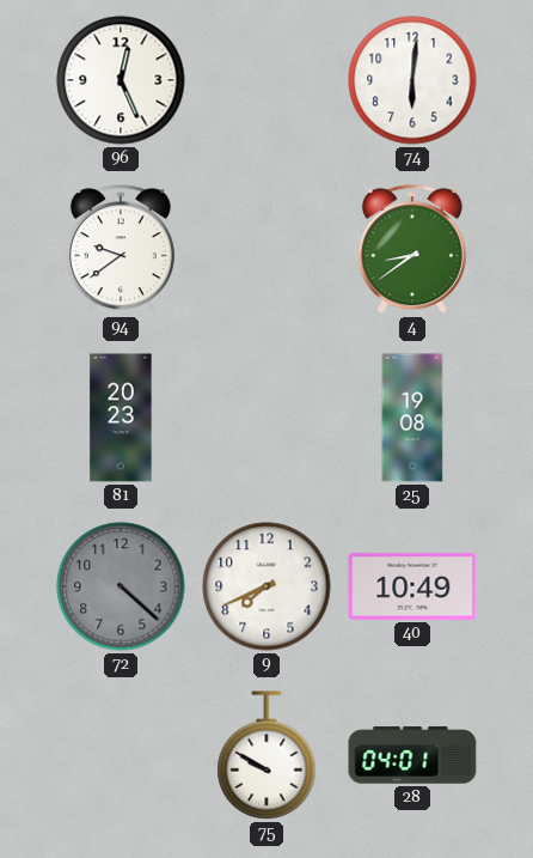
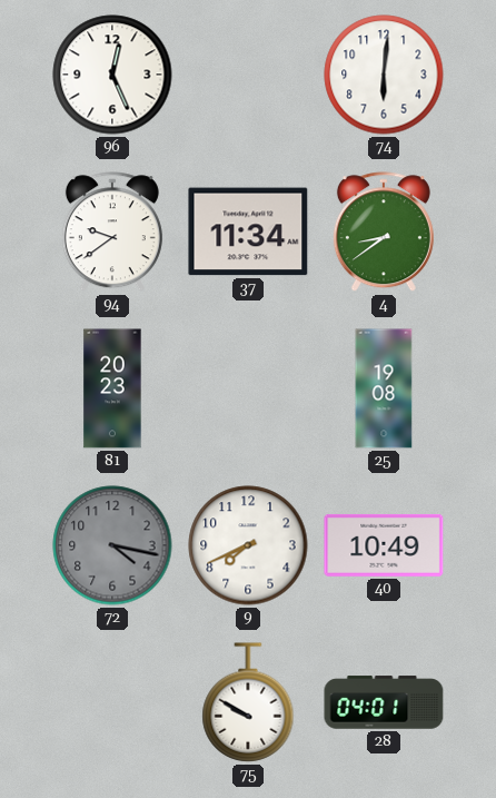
37: none -> 11:34
72: 4:22 -> 4:17
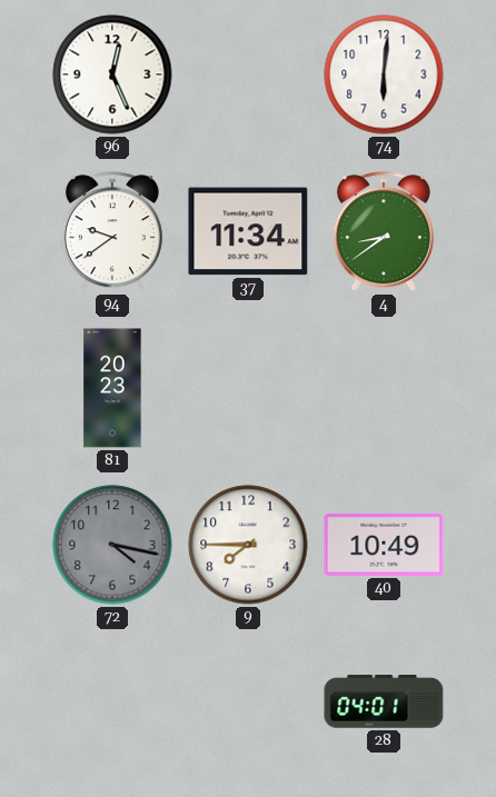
25: 19:08 -> none
9: 7:41 -> 7:45
75: 9:50 -> none
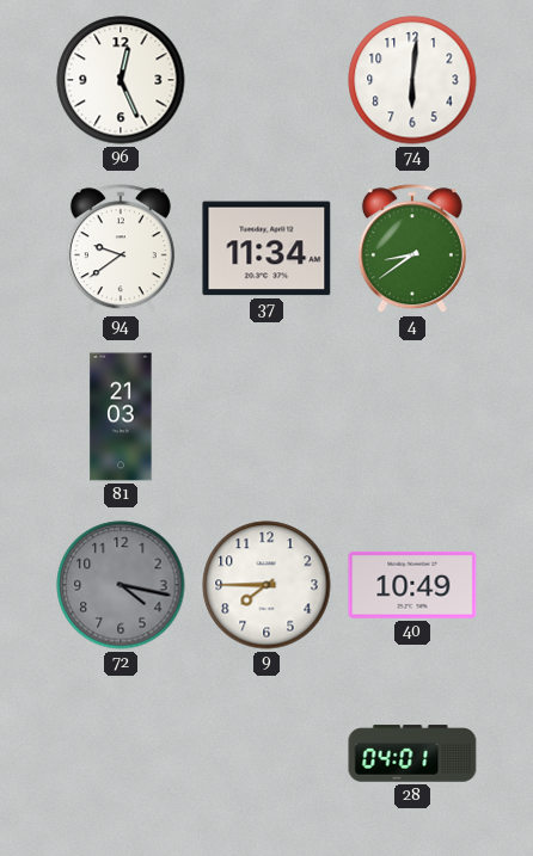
81: 20:23 -> 21:03
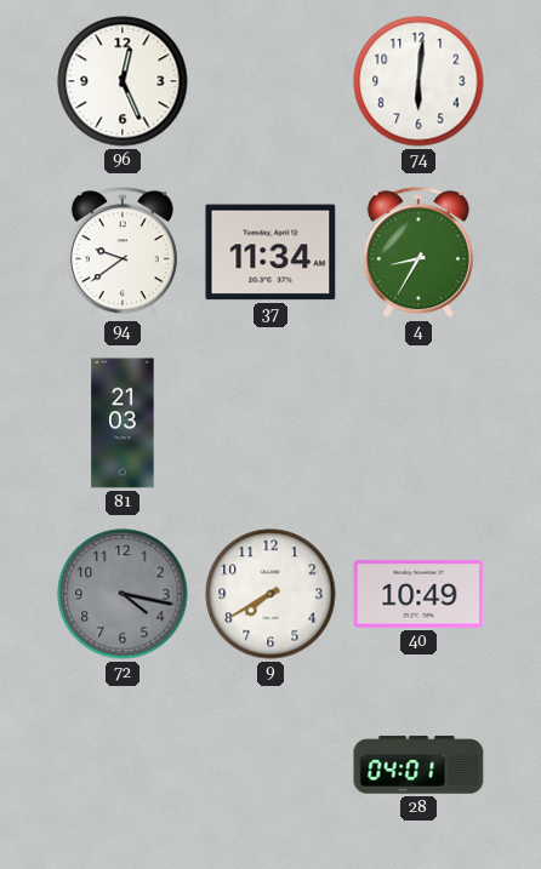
4: 8:39 -> 8:35
9: 7:45 -> 7:40
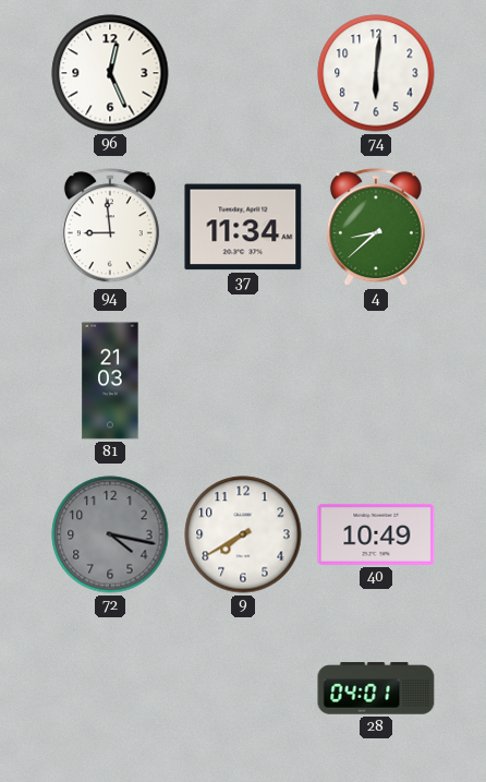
94: 9:39 -> 8:59
4: 8:35 -> 8:38
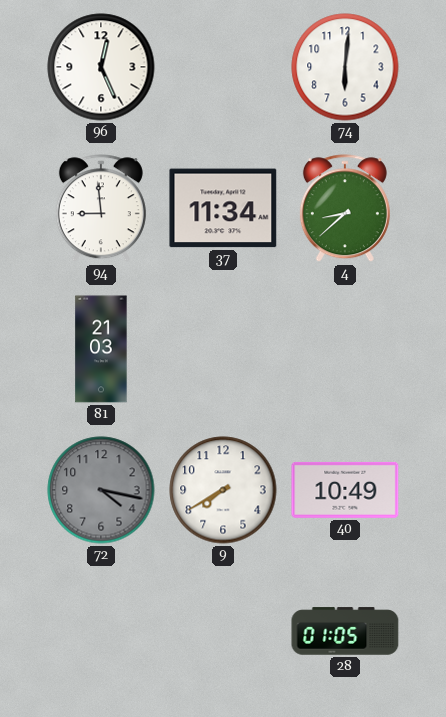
28: 04:01 -> 01:05
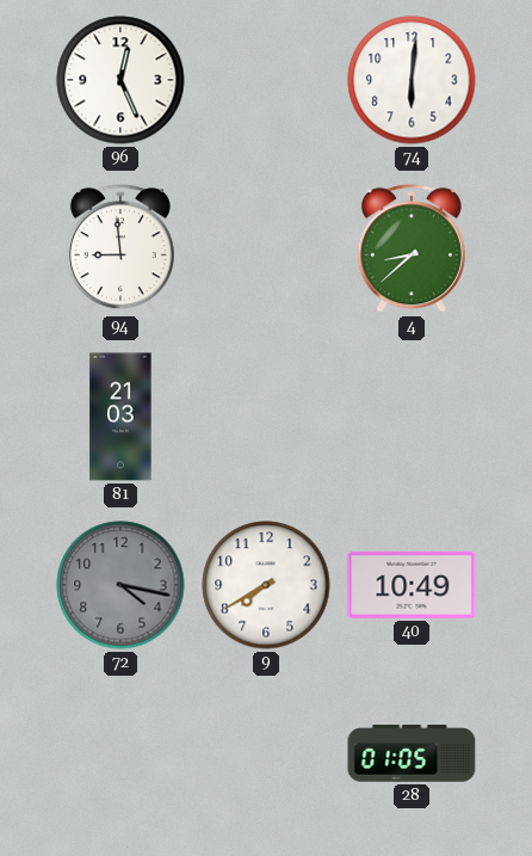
37: 11:34 -> none
